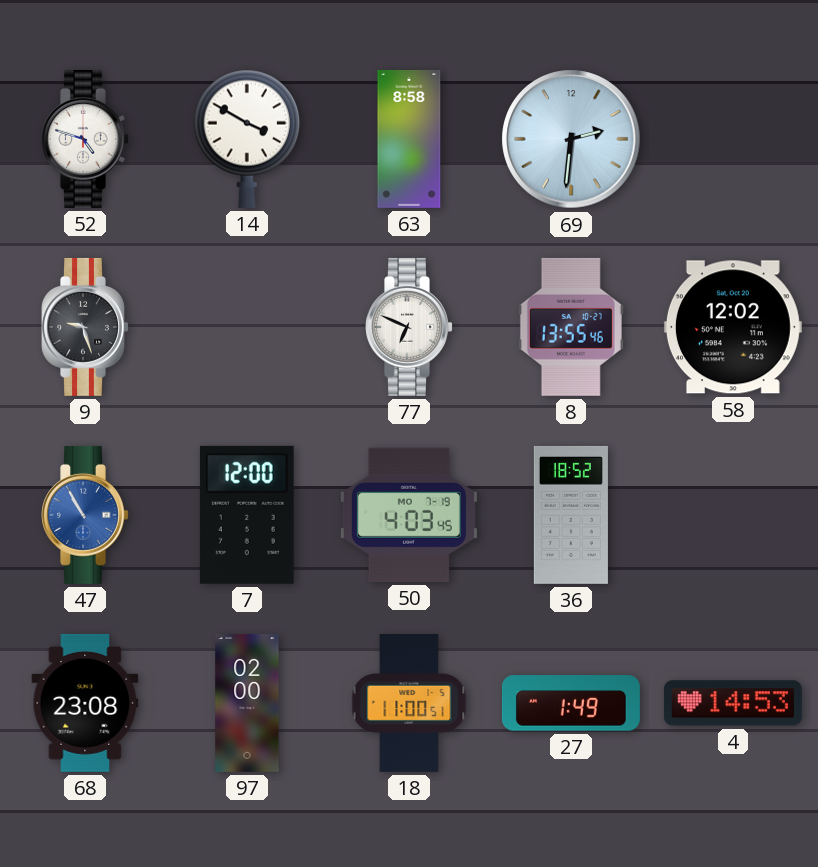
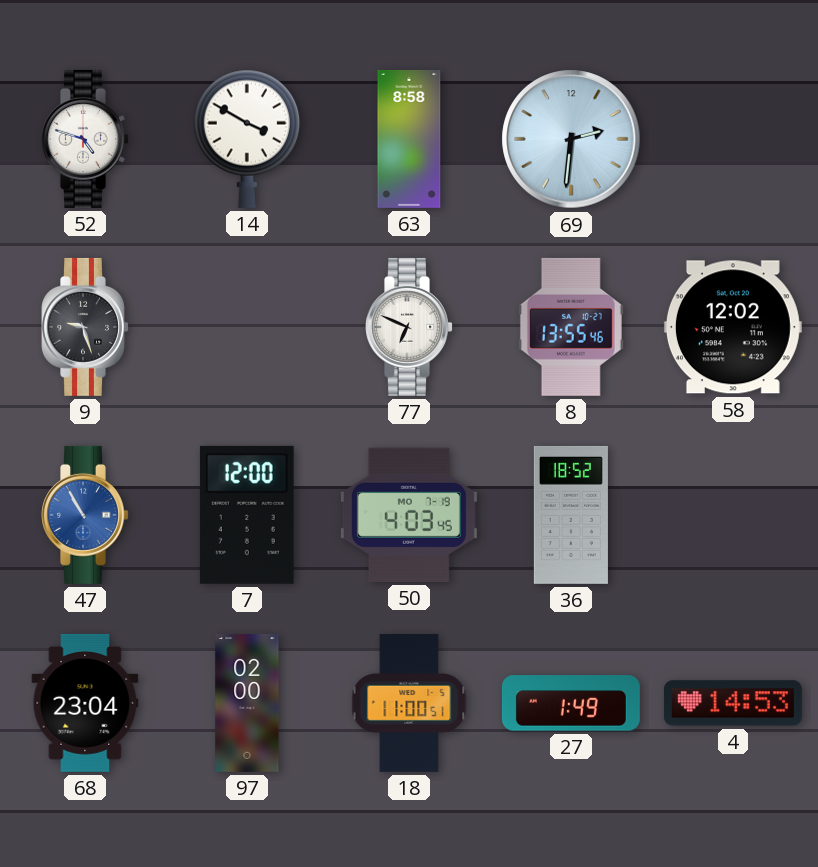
68: 23:08 -> 23:04
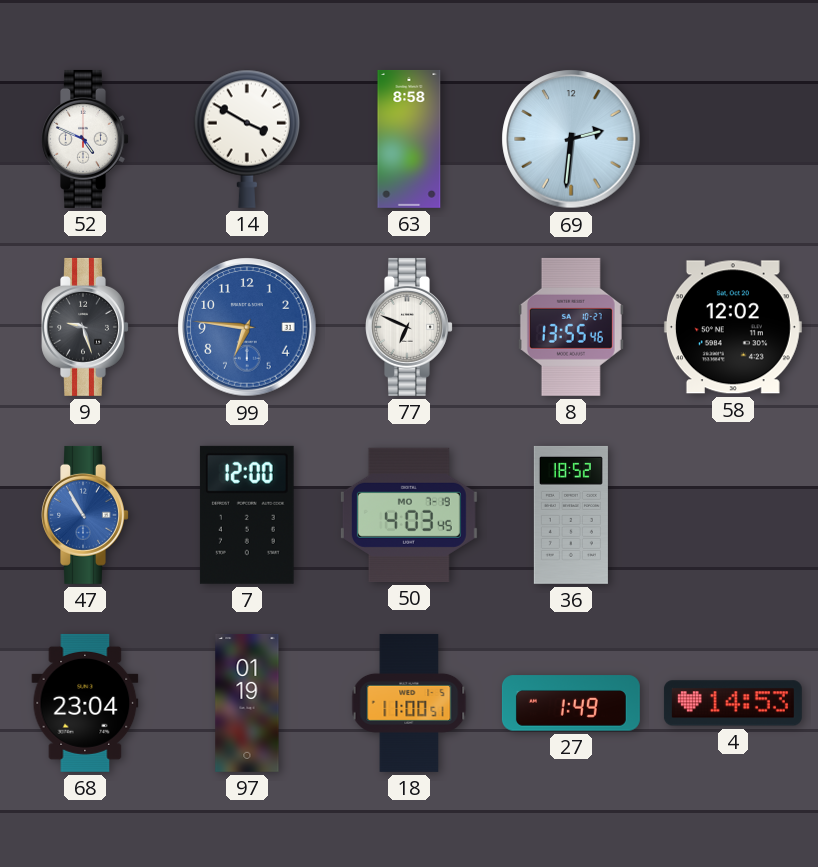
52: 4:48 -> 4:49
99: none -> 6:46
97: 02:00 -> 01:19
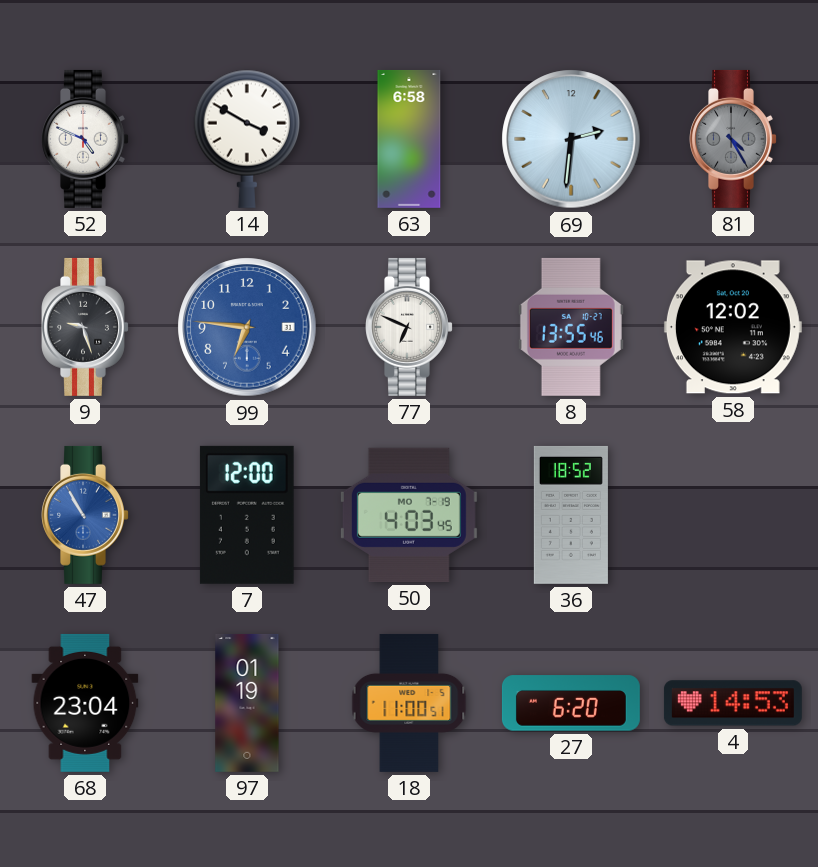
63: 8:58 -> 6:58
81: none -> 4:25
27: 1:49 -> 6:20
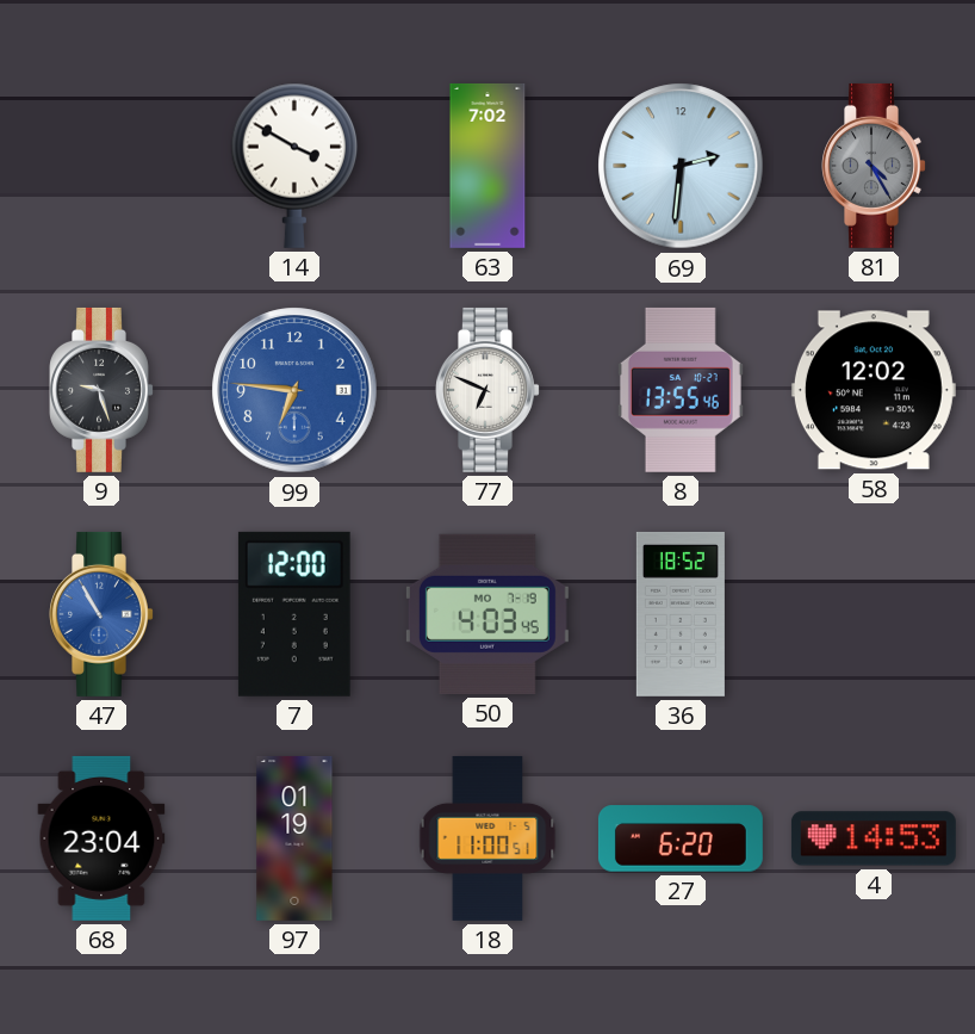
52: 4:49 -> none
63: 6:58 -> 7:02
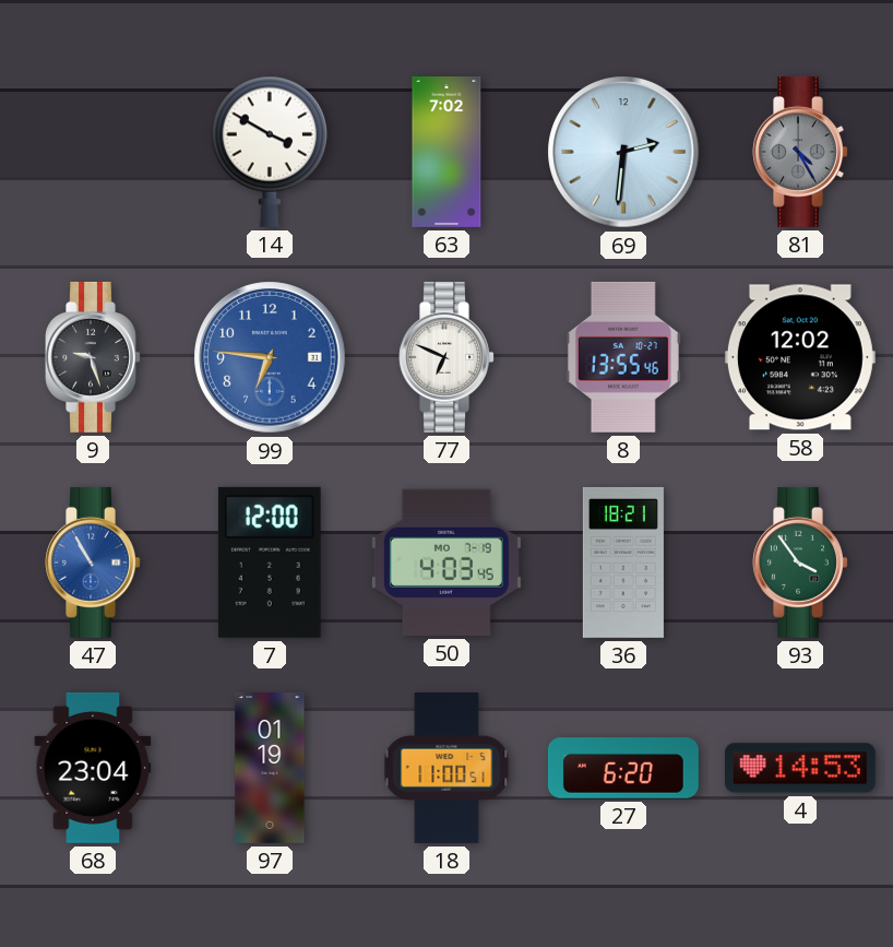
36: 18:52 -> 18:21
93: none -> 3:54
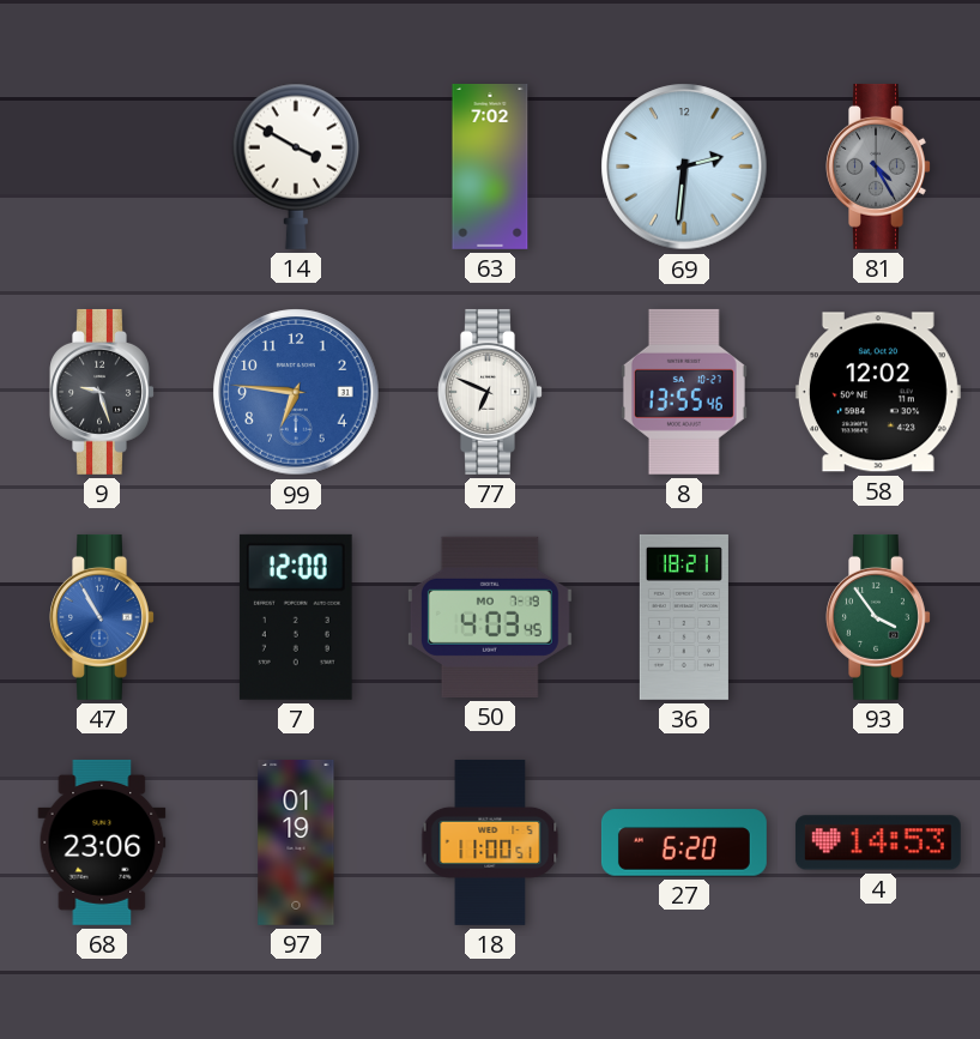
68: 23:04 -> 23:06
